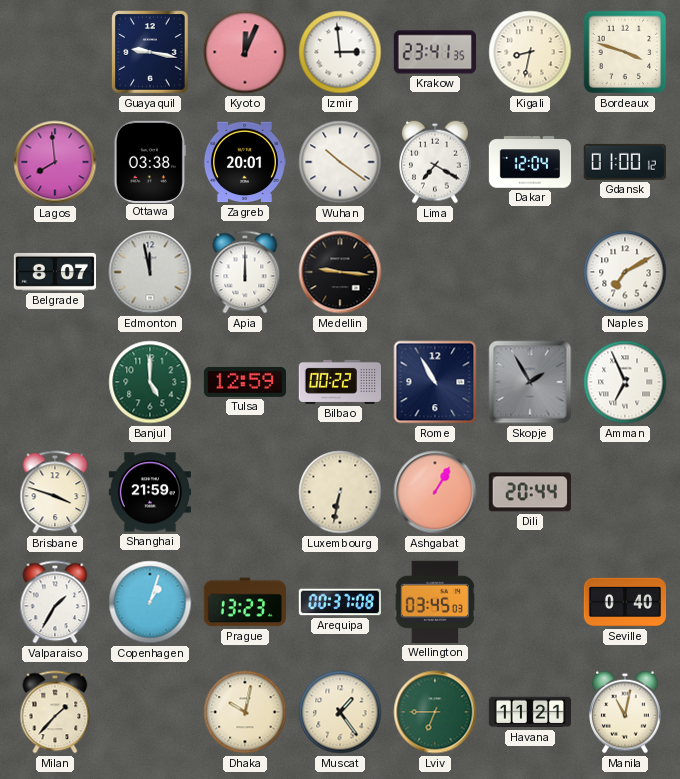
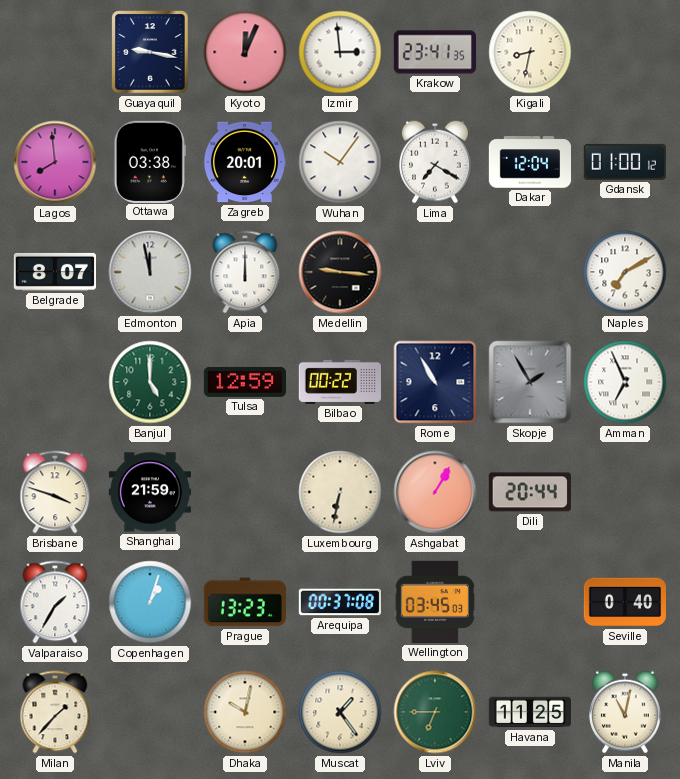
Bordeaux: 3:48 -> none
Wuhan: 10:21 -> 10:06
Havana: 11:21 -> 11:25
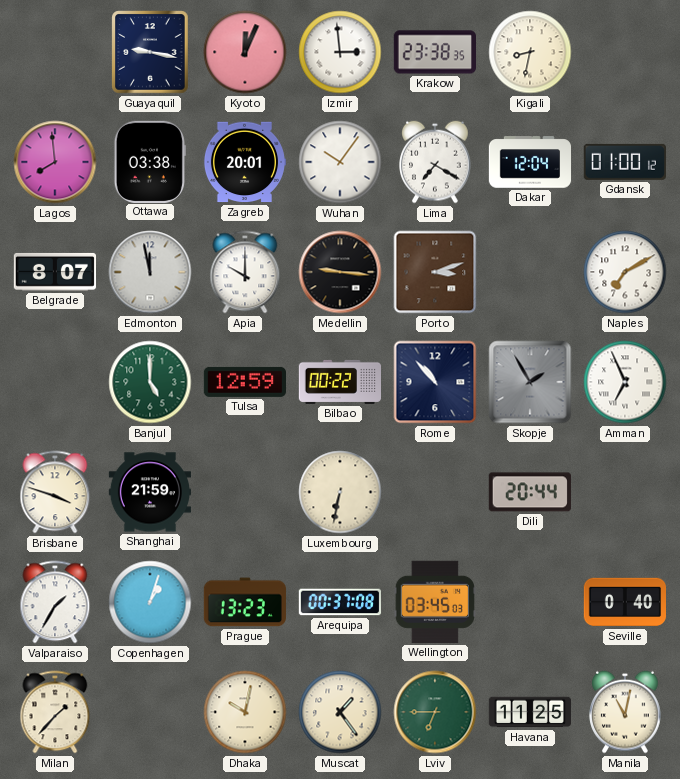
Krakow: 23:41 -> 23:38
Apia: 12:00 -> 10:00
Porto: none -> 3:12
Rome: 10:55 -> 10:53
Ashgabat: 1:05 -> none
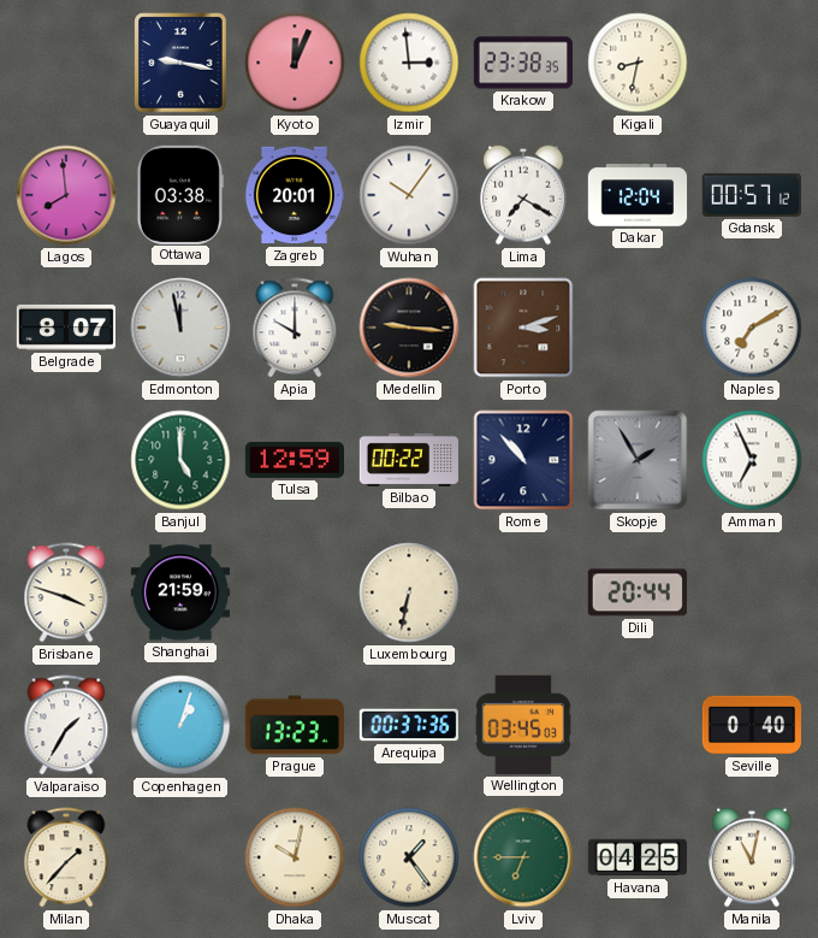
Gdansk: 01:00 -> 00:57
Arequipa: 00:37:08 -> 00:37:36
Havana: 11:25 -> 04:25
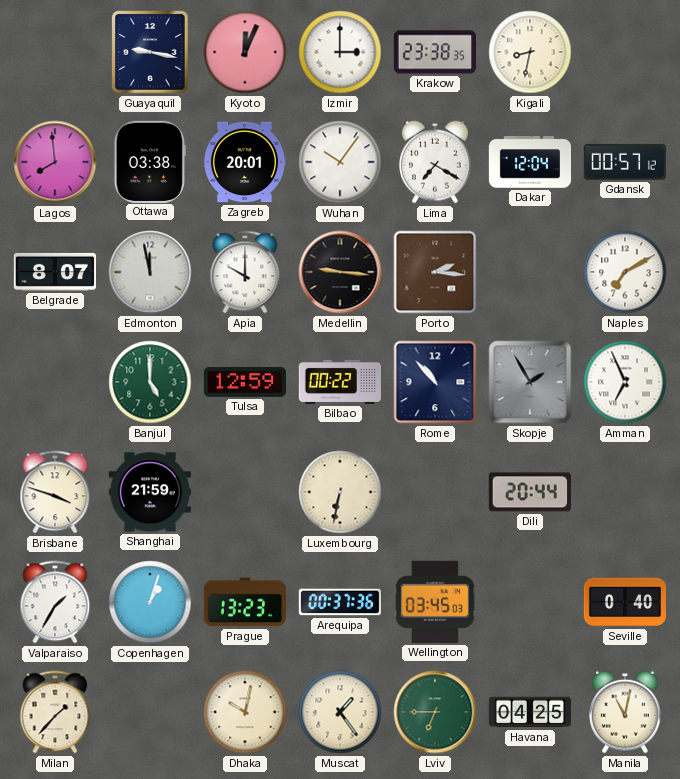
Izmir: 2:59 -> 3:00
Porto: 3:12 -> 2:16
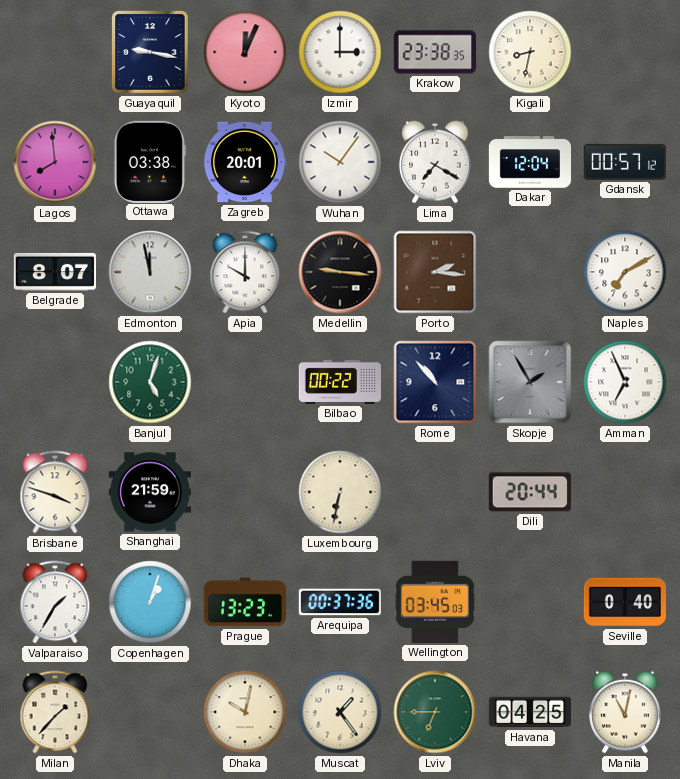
Banjul: 5:00 -> 5:03
Tulsa: 12:59 -> none
